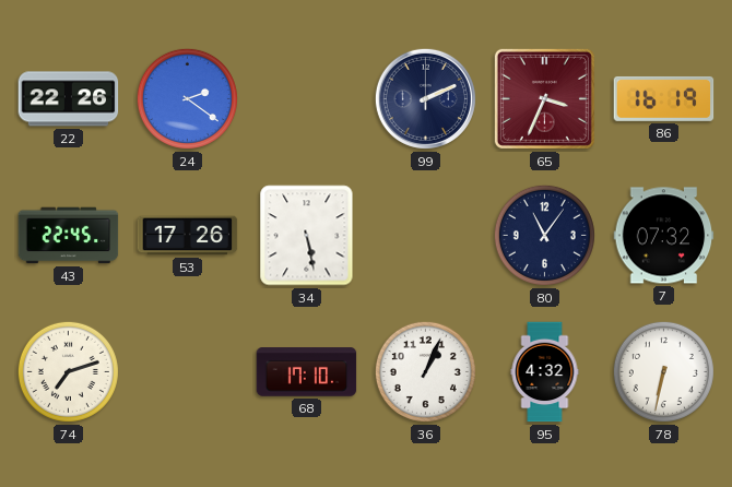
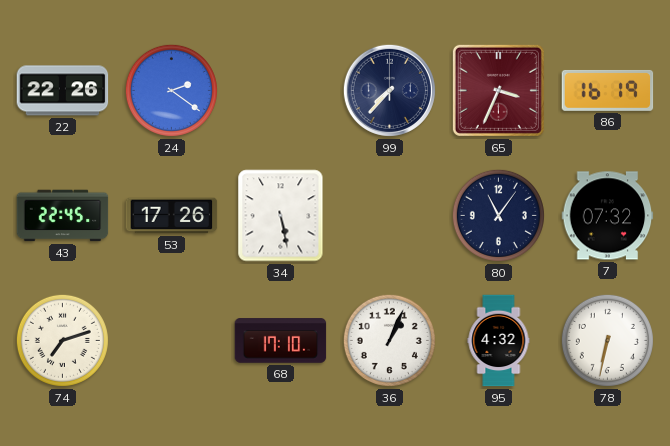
99: 2:11 -> 7:37
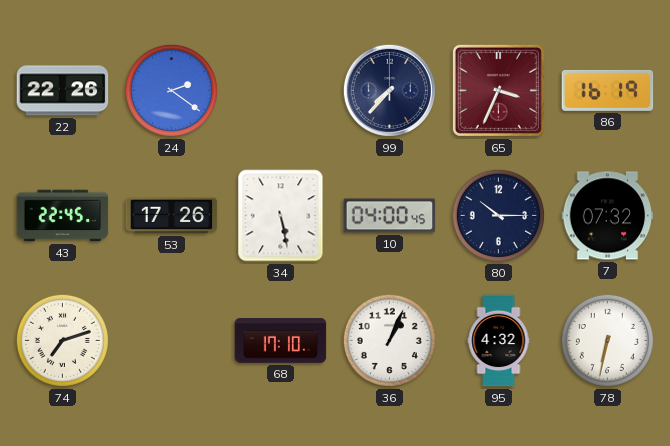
10: none -> 04:00
80: 11:06 -> 10:15
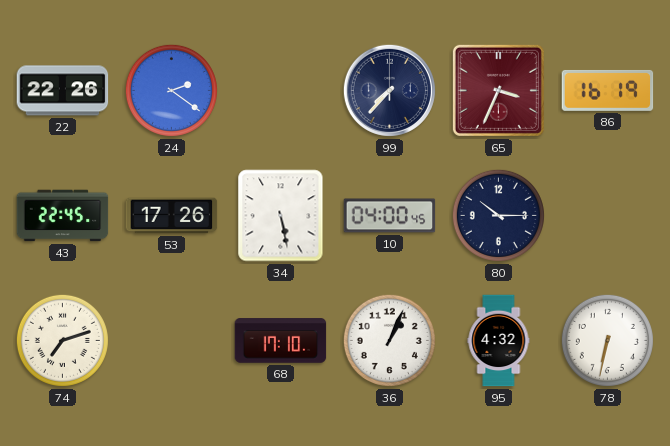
7: 07:32 -> none
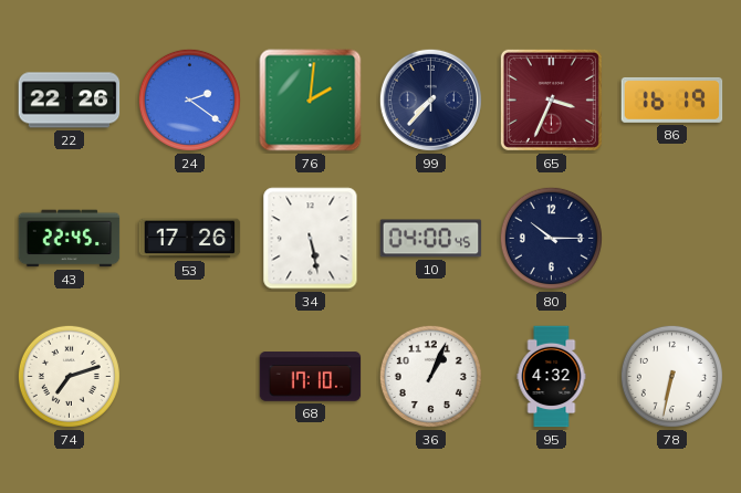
76: none -> 2:01
